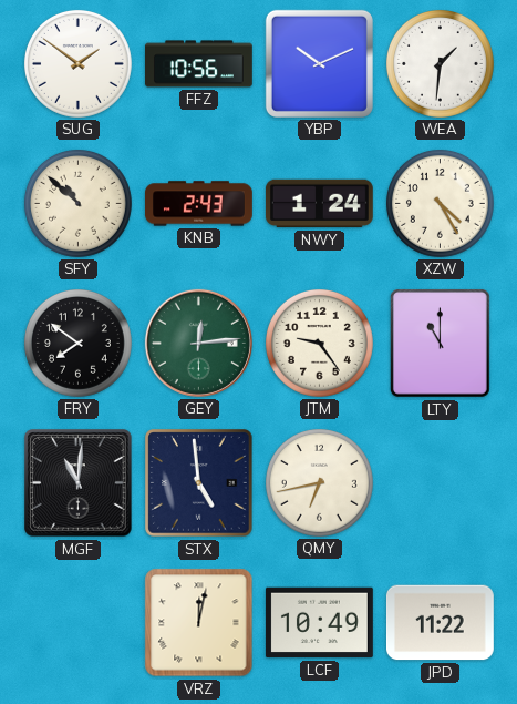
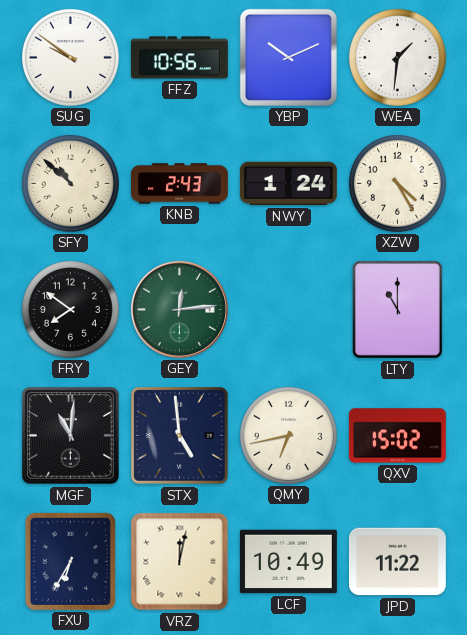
SUG: 1:51 -> 9:51
JTM: 9:24 -> none
QXV: none -> 15:02
FXU: none -> 6:35
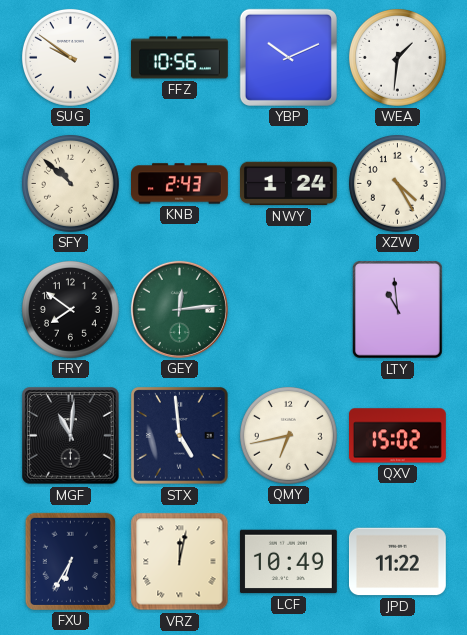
LTY: 11:00 -> 10:59
